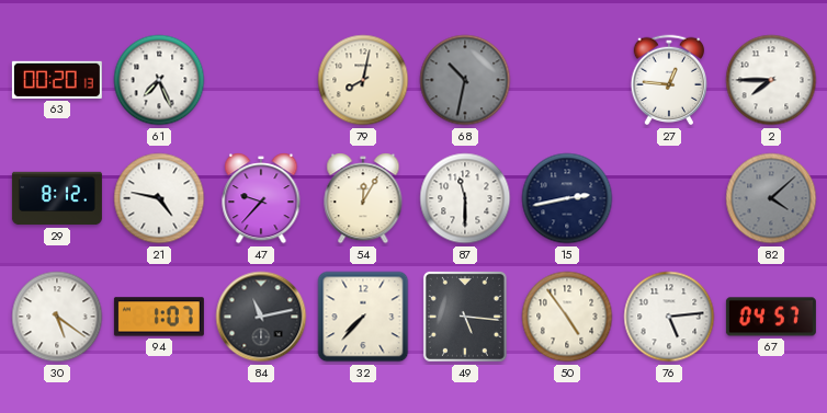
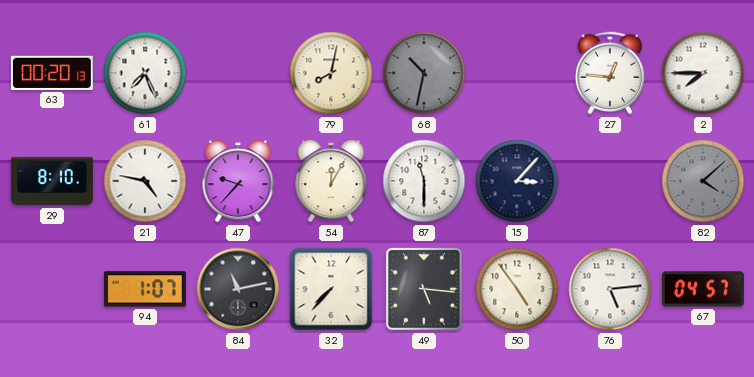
29: 8:12 -> 8:10
15: 2:43 -> 3:07
30: 5:21 -> none
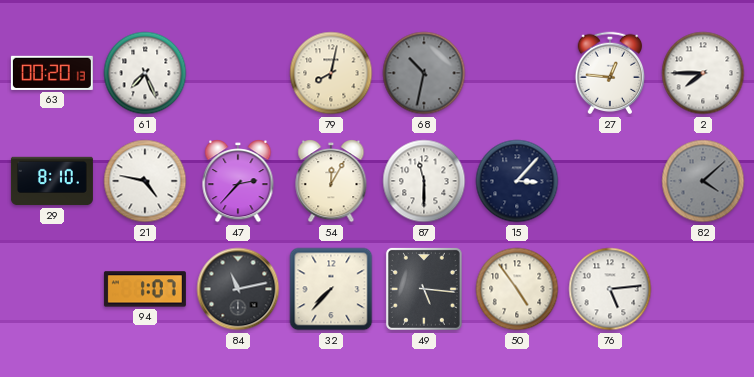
47: 9:37 -> 2:37
67: 04:57 -> none
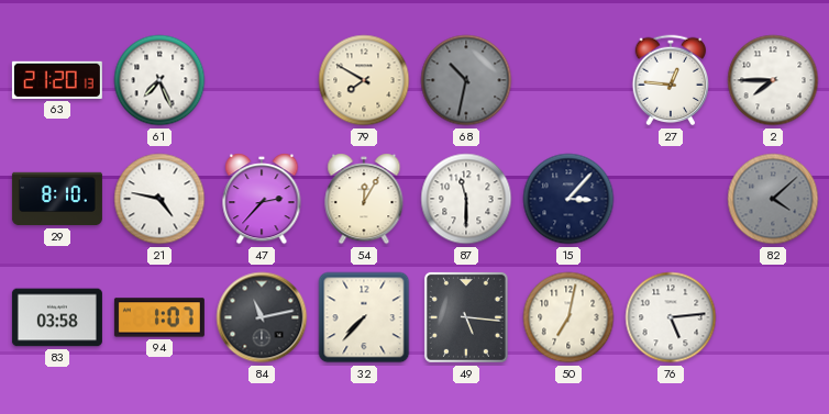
63: 00:20 -> 21:20
79: 8:02 -> 7:50
83: none -> 03:58
50: 4:54 -> 7:02
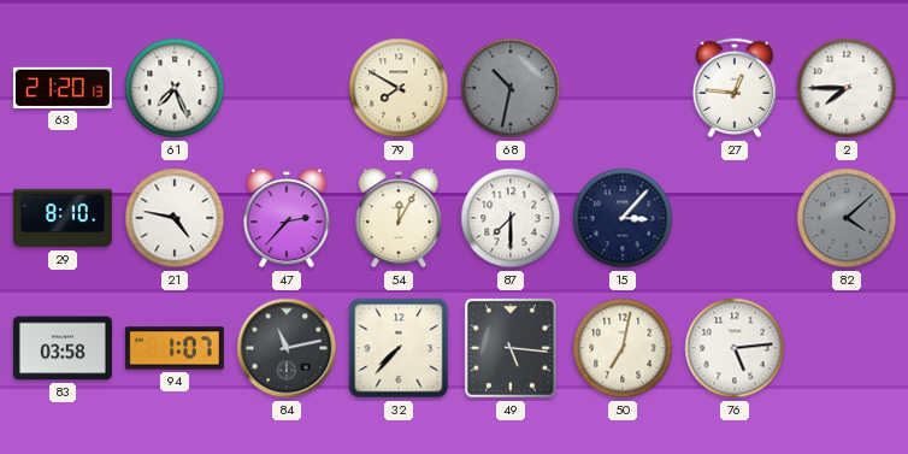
87: 11:30 -> 7:30
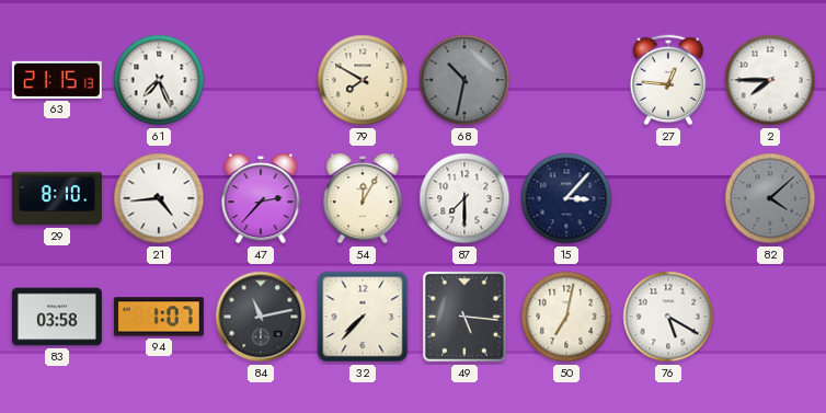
63: 21:20 -> 21:15
21: 4:47 -> 4:44
76: 5:14 -> 5:20
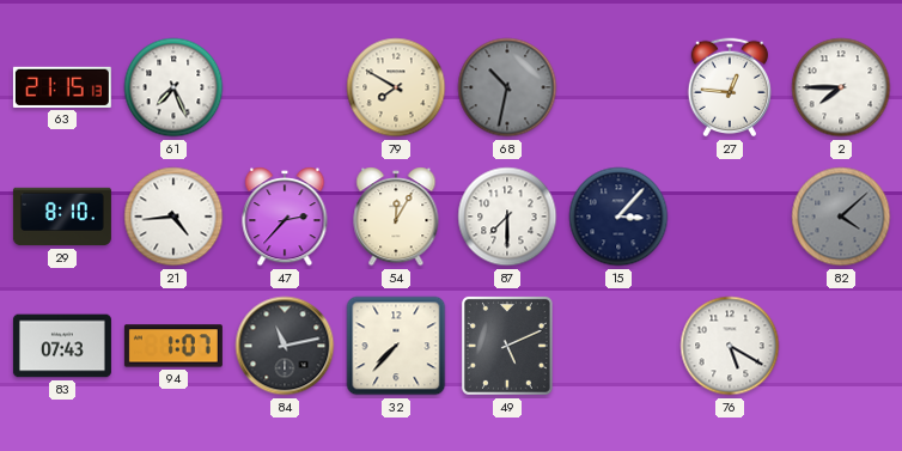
83: 03:58 -> 07:43
49: 5:16 -> 5:11
50: 7:02 -> none
